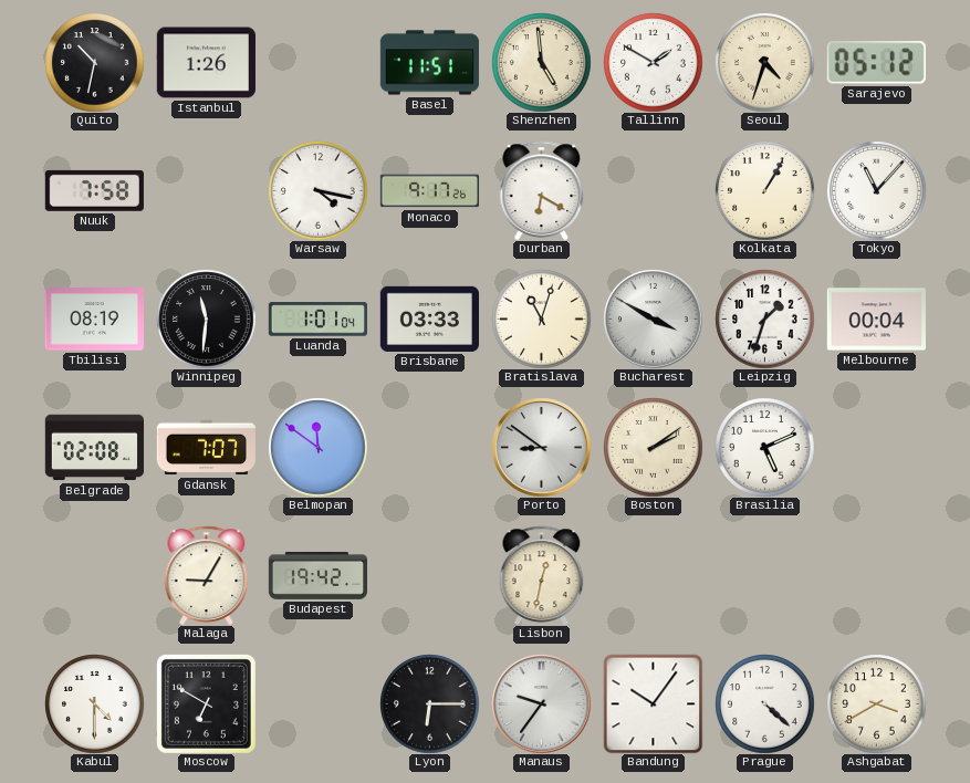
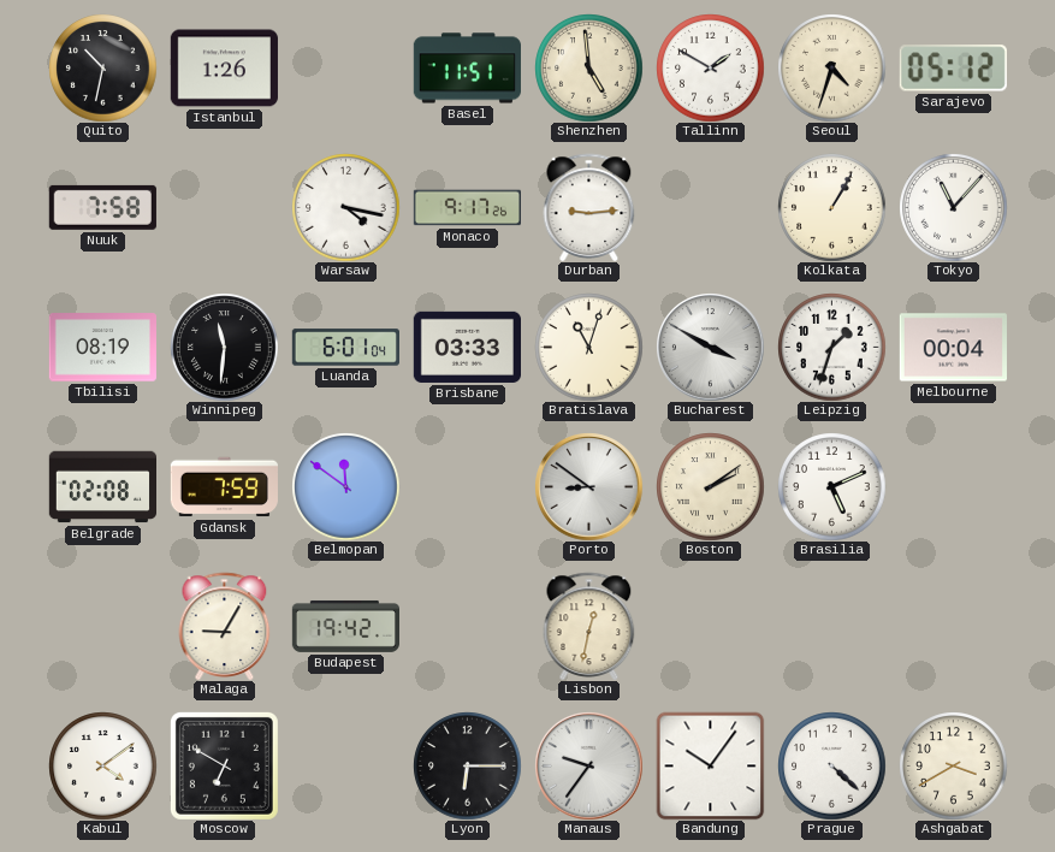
Durban: 6:20 -> 9:14
Luanda: 1:01 -> 6:01
Gdansk: 7:07 -> 7:59
Kabul: 4:30 -> 4:09
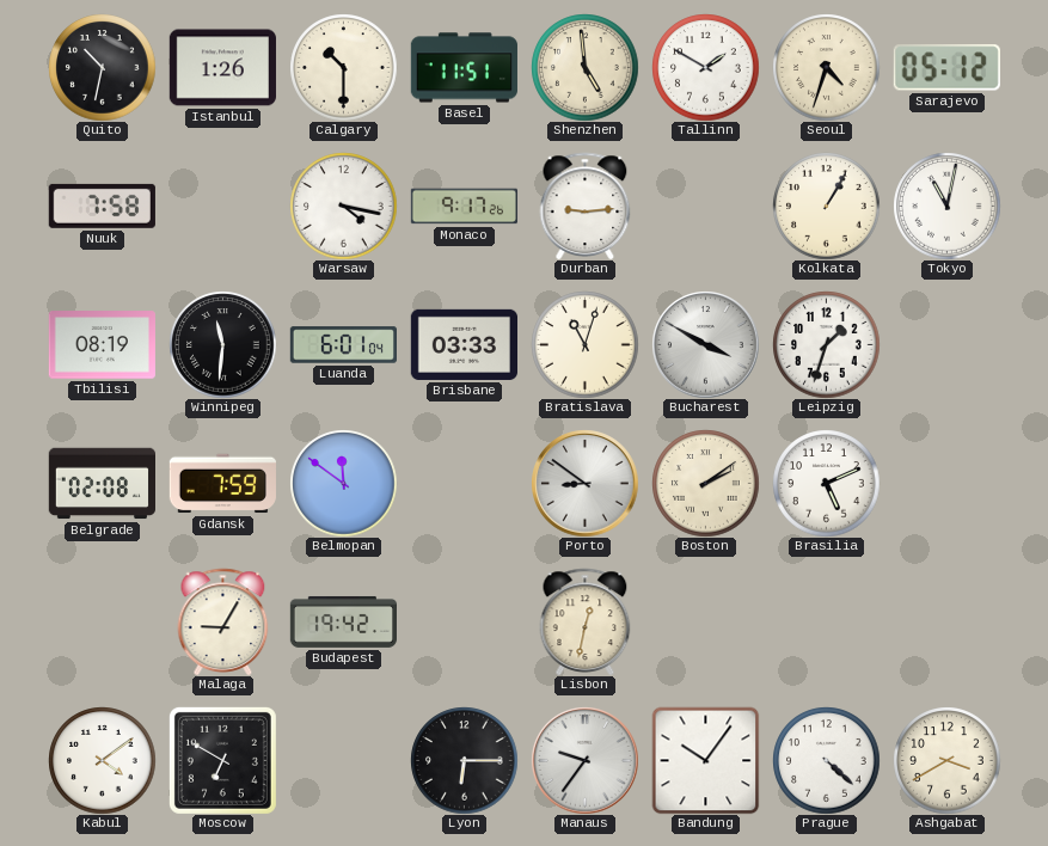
Calgary: none -> 10:30
Tokyo: 11:07 -> 11:02
Melbourne: 00:04 -> none
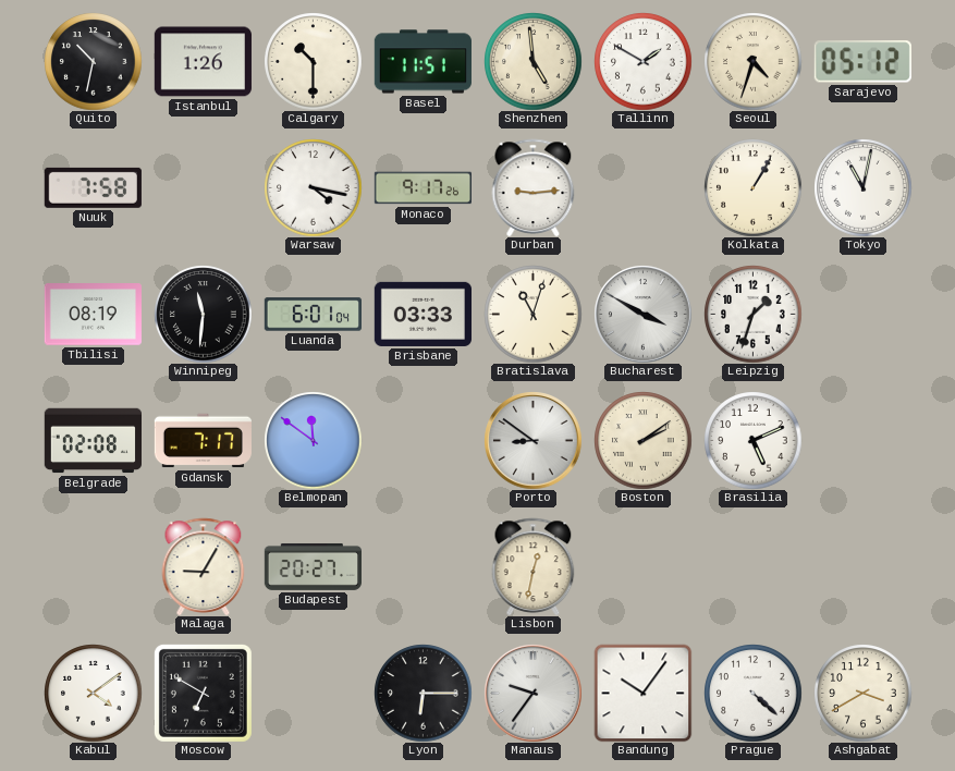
Gdansk: 7:59 -> 7:17
Budapest: 19:42 -> 20:27
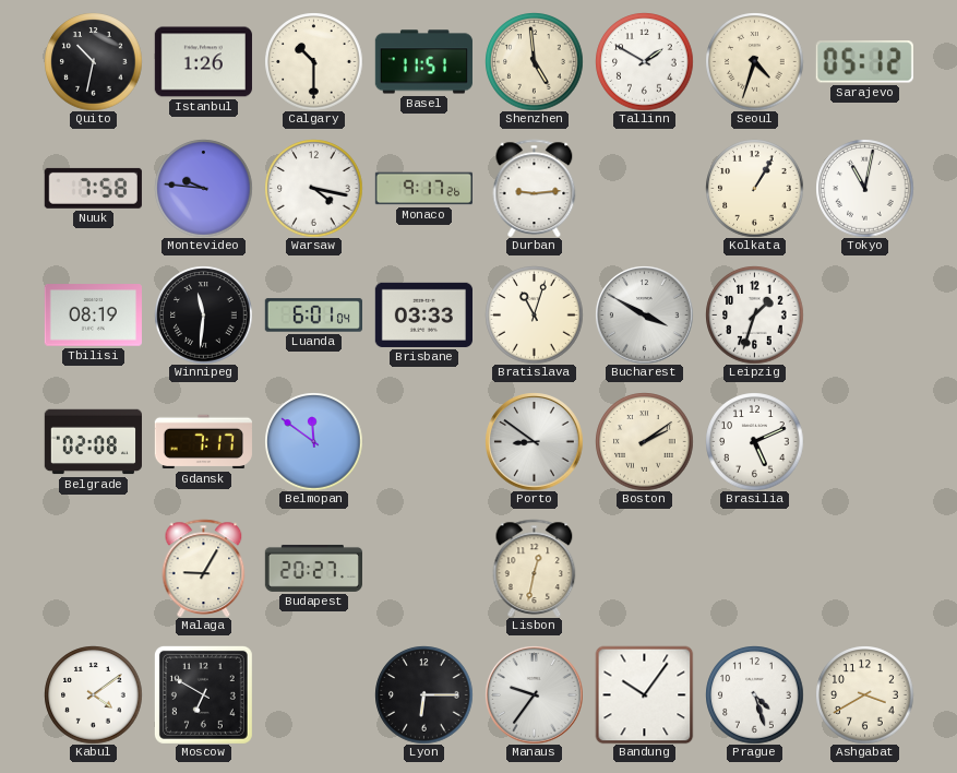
Montevideo: none -> 9:46
Prague: 4:22 -> 4:27
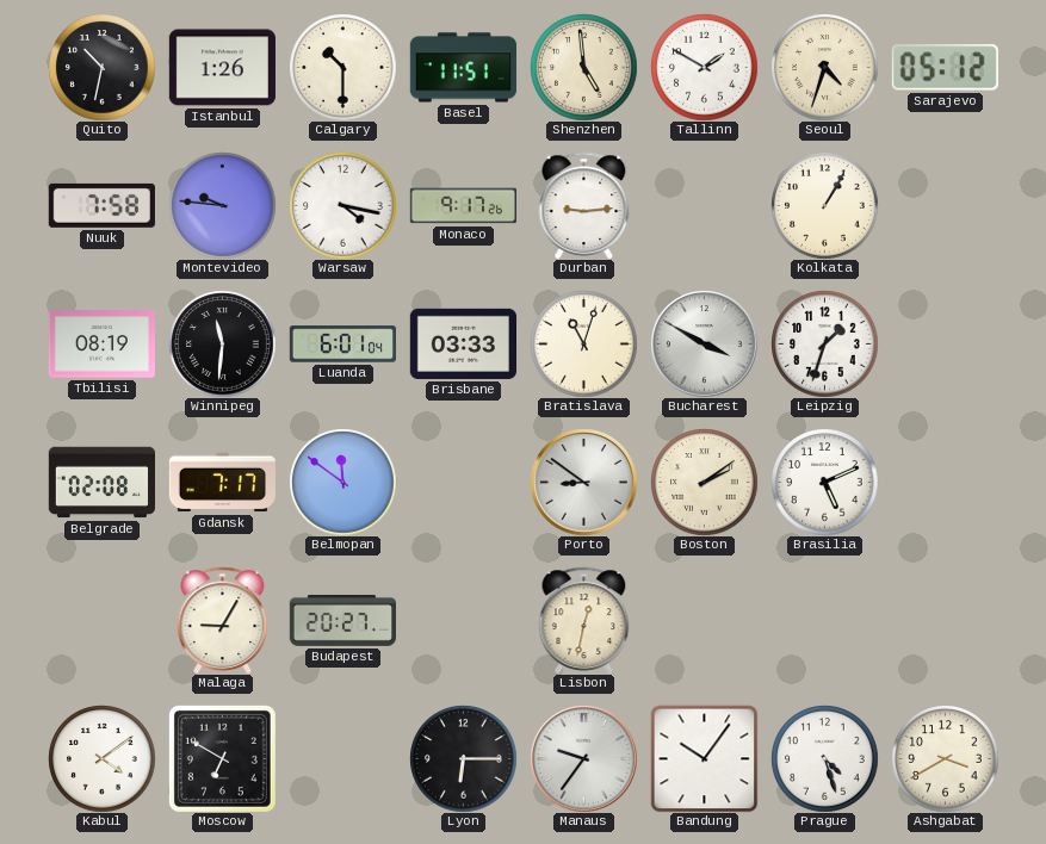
Tokyo: 11:02 -> none
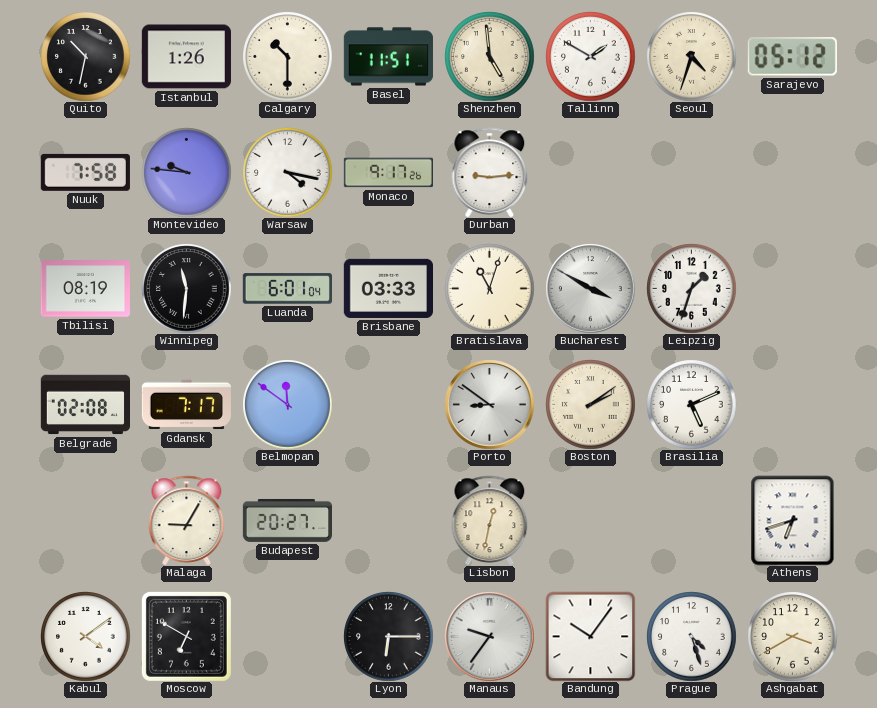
Kolkata: 1:05 -> none
Athens: none -> 6:42
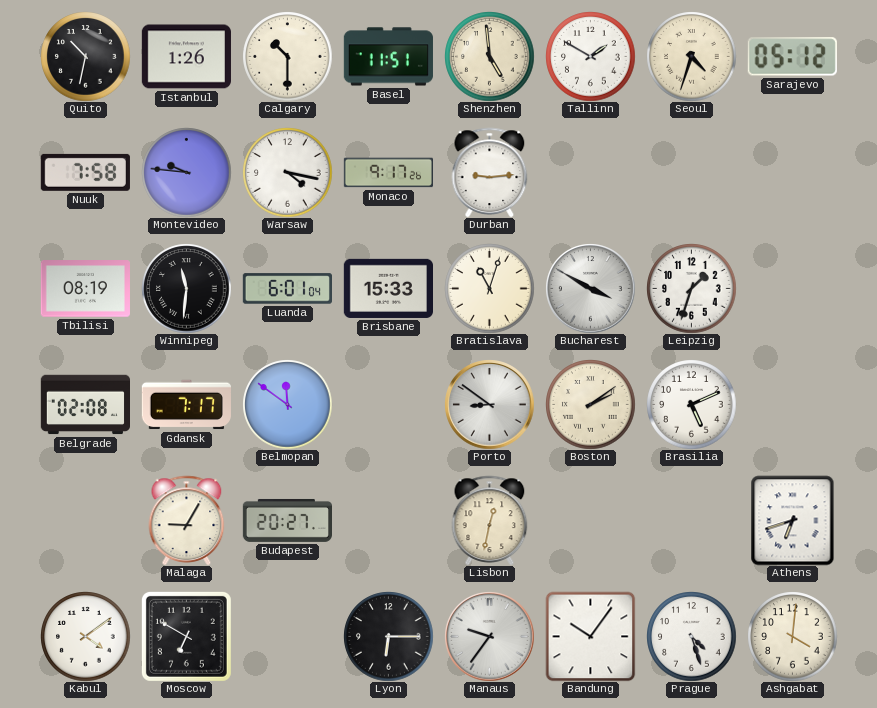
Brisbane: 03:33 -> 15:33
Ashgabat: 3:40 -> 4:01
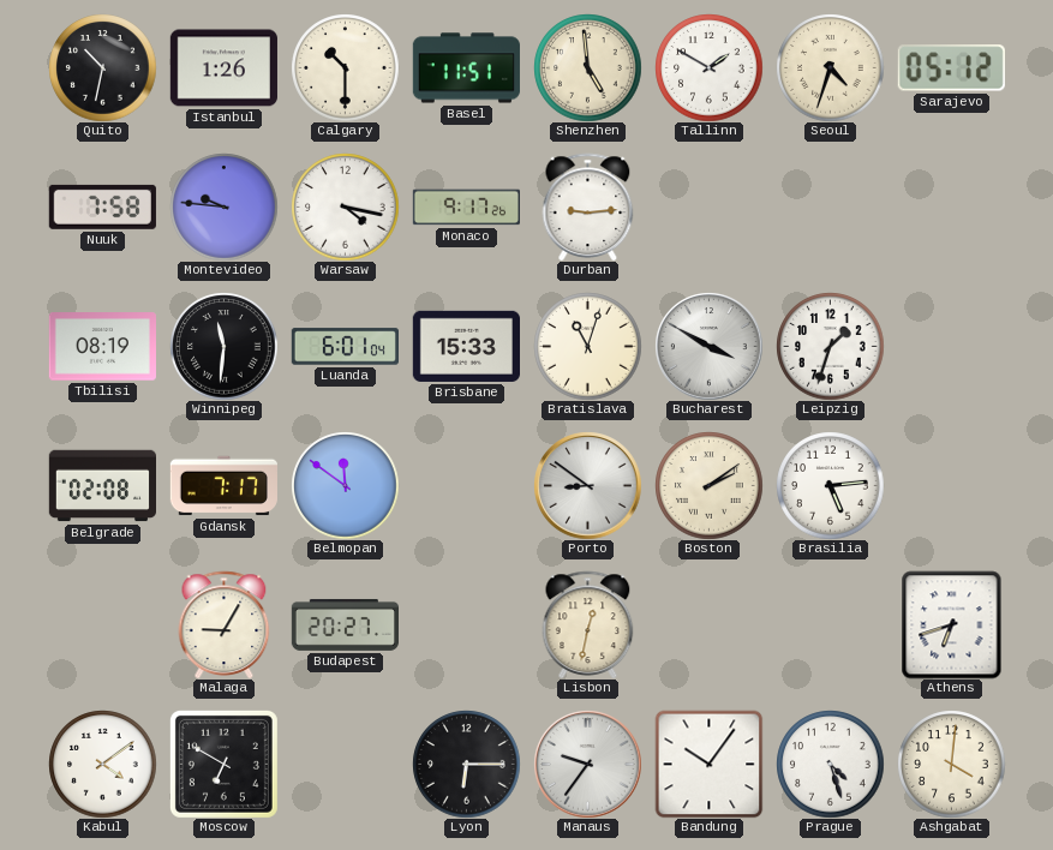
Brasilia: 5:11 -> 5:14
